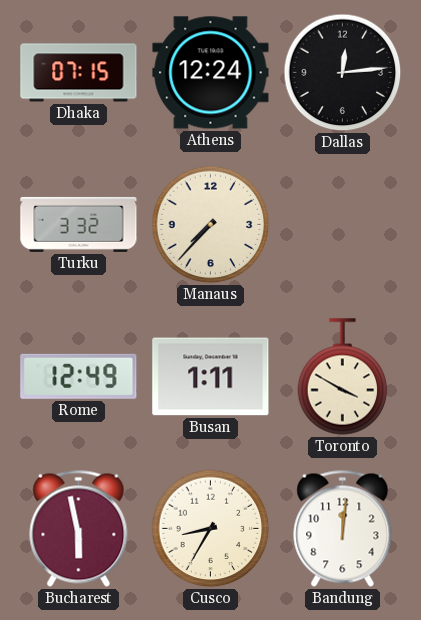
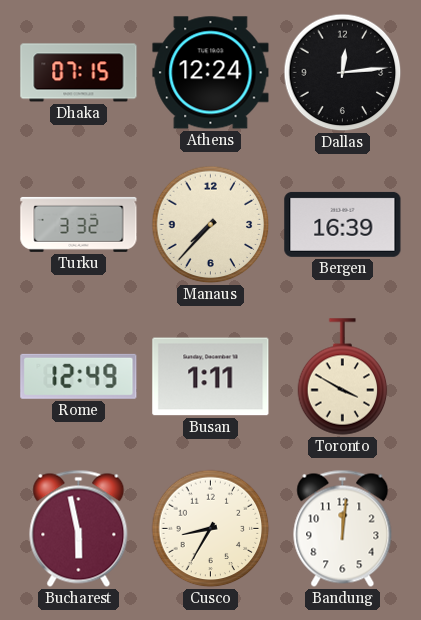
Bergen: none -> 16:39
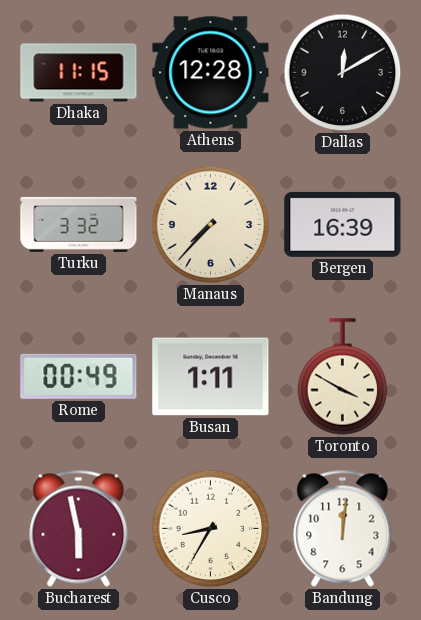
Dhaka: 07:15 -> 11:15
Athens: 12:24 -> 12:28
Dallas: 12:14 -> 12:10
Rome: 12:49 -> 00:49
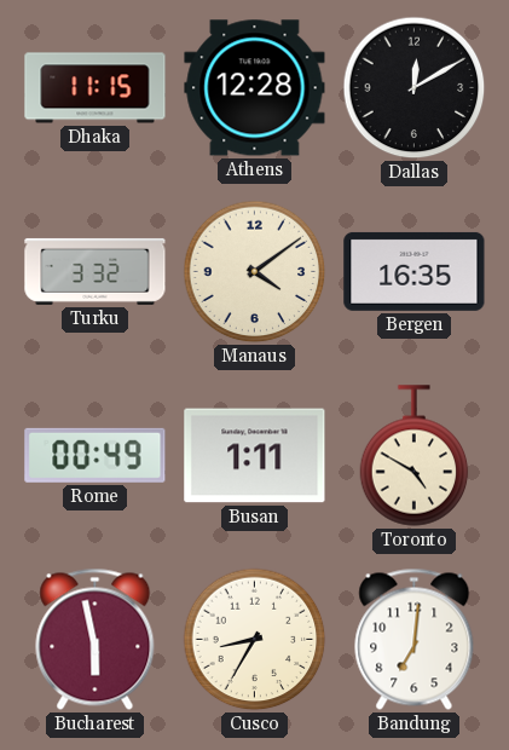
Manaus: 7:37 -> 4:09
Bergen: 16:39 -> 16:35
Toronto: 3:50 -> 4:50
Bandung: 12:01 -> 7:01
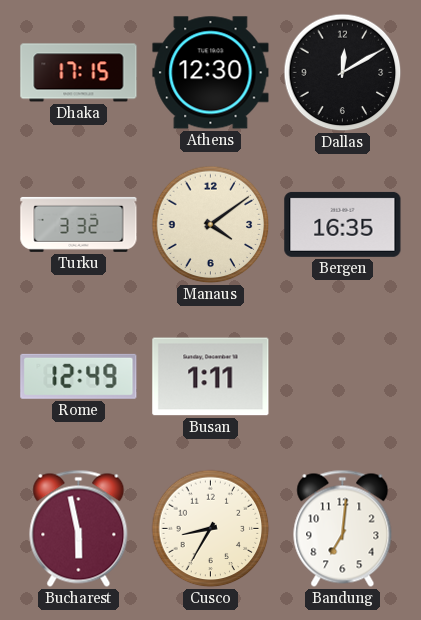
Dhaka: 11:15 -> 17:15
Athens: 12:28 -> 12:30
Rome: 00:49 -> 12:49
Toronto: 4:50 -> none
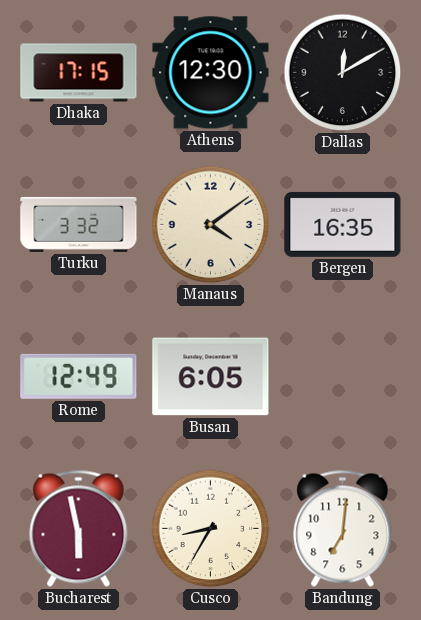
Busan: 1:11 -> 6:05
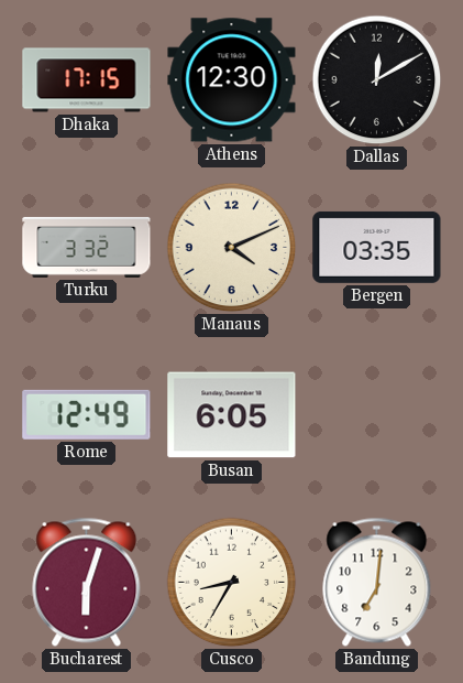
Manaus: 4:09 -> 4:11
Bergen: 16:35 -> 03:35
Bucharest: 5:58 -> 6:03
